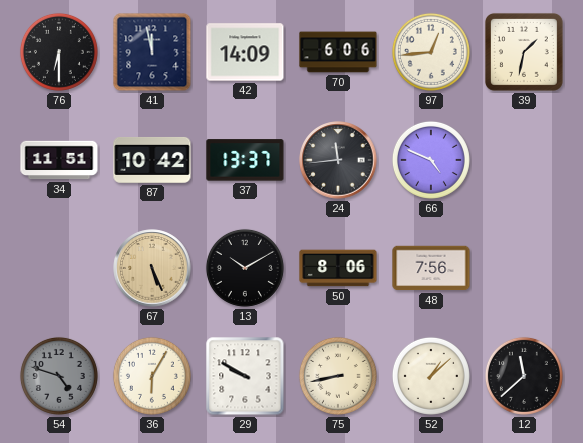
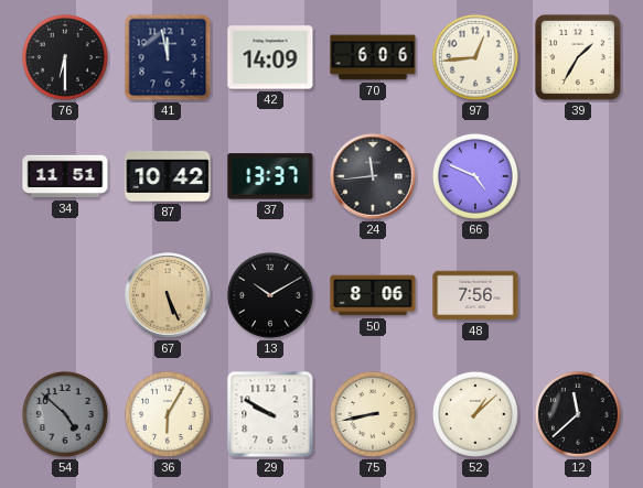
39: 1:32 -> 1:35
54: 4:48 -> 4:52
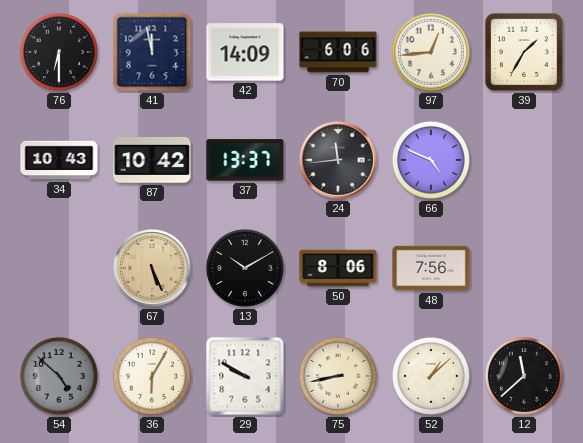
34: 11:51 -> 10:43
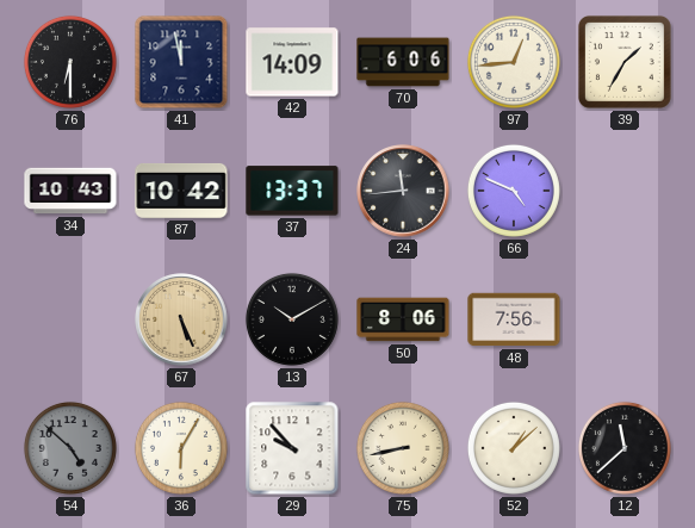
29: 9:50 -> 9:53
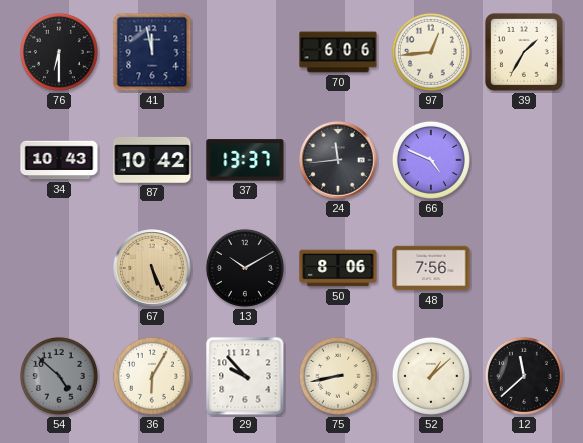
42: 14:09 -> none
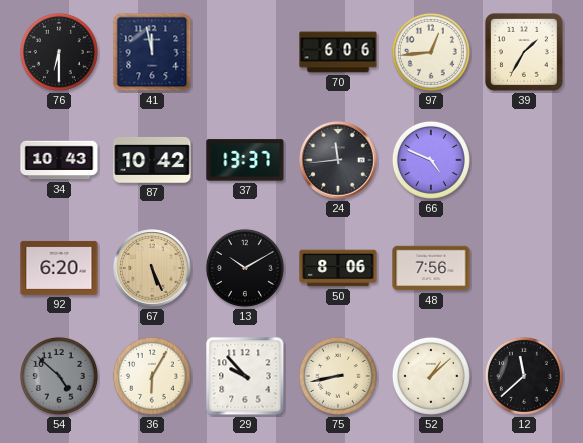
92: none -> 6:20
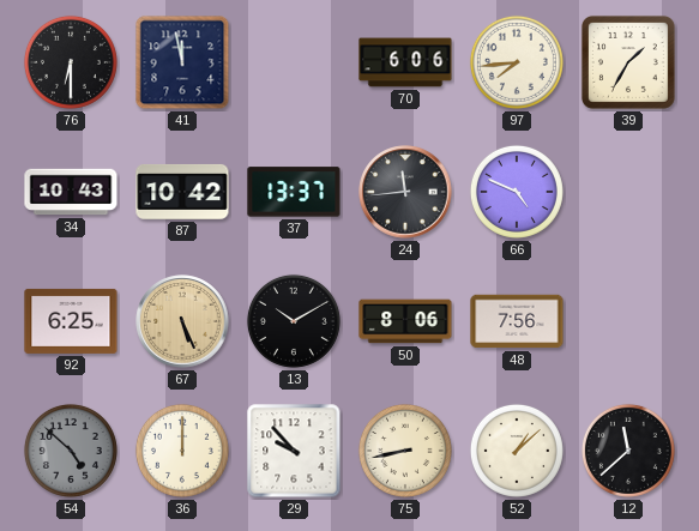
97: 12:44 -> 7:44
92: 6:20 -> 6:25
36: 6:05 -> 12:00
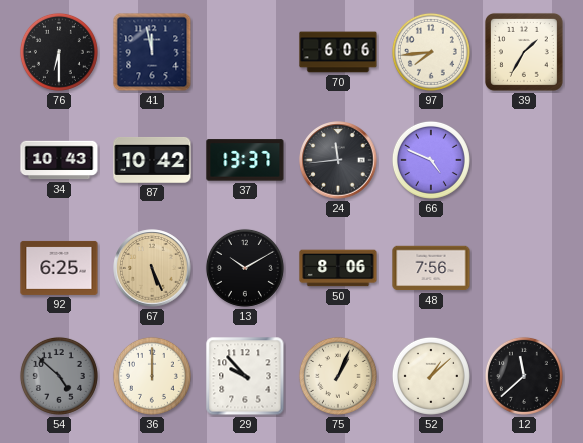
75: 8:43 -> 1:04
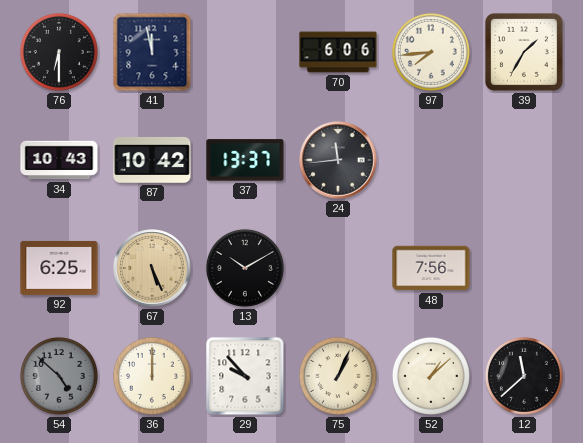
66: 4:49 -> none
50: 8:06 -> none
